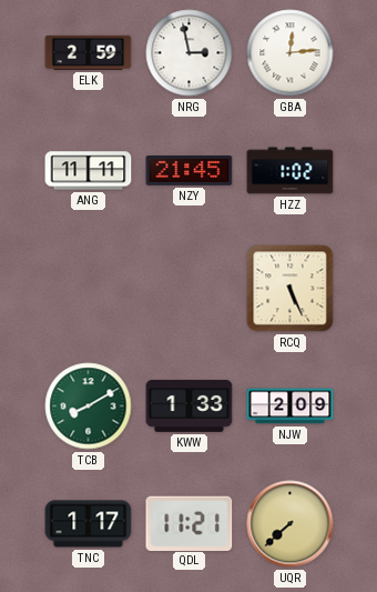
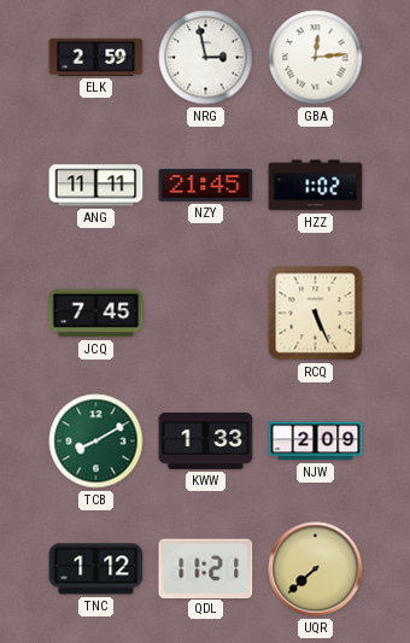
JCQ: none -> 7:45
TNC: 1:17 -> 1:12
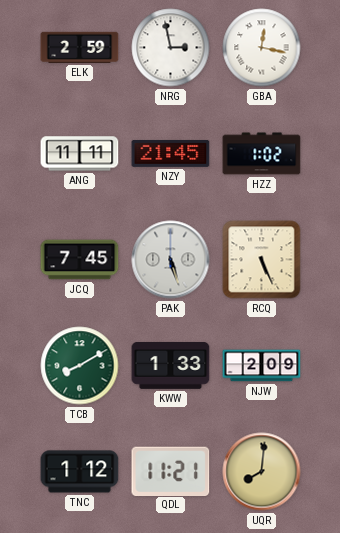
GBA: 12:14 -> 12:17
PAK: none -> 5:27
UQR: 7:38 -> 8:01
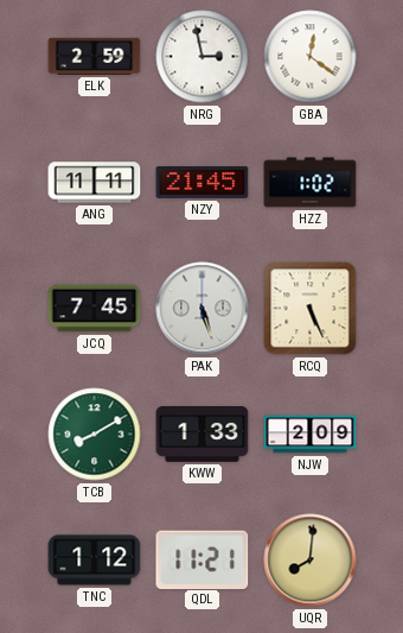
GBA: 12:17 -> 12:21
